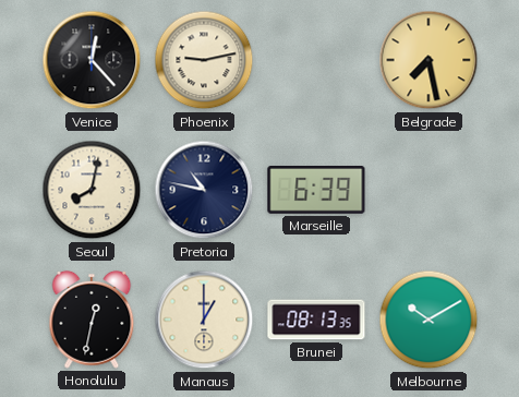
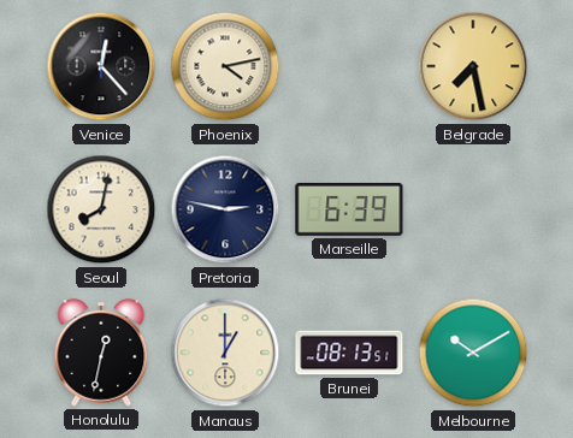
Phoenix: 9:13 -> 4:13
Pretoria: 10:47 -> 2:47
Brunei: 08:13:35 -> 08:13:51
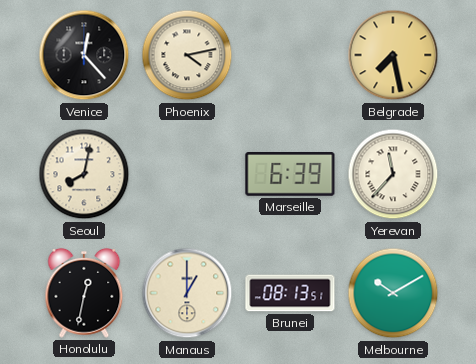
Pretoria: 2:47 -> none
Yerevan: none -> 11:37
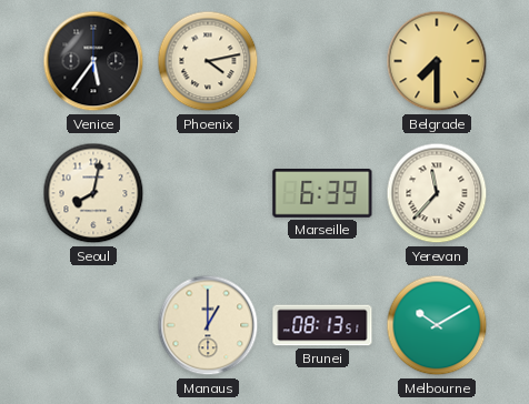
Venice: 12:23 -> 5:36
Belgrade: 7:28 -> 7:30
Honolulu: 12:32 -> none
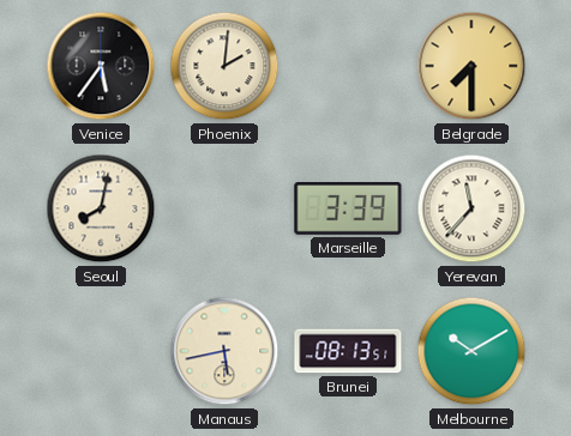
Phoenix: 4:13 -> 2:01
Marseille: 6:39 -> 3:39
Manaus: 1:00 -> 5:43
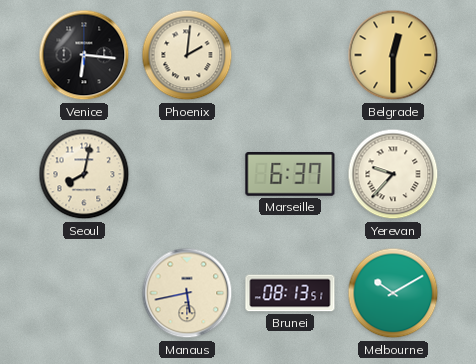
Venice: 5:36 -> 6:16
Belgrade: 7:30 -> 12:30
Marseille: 3:39 -> 6:37
Yerevan: 11:37 -> 9:37
